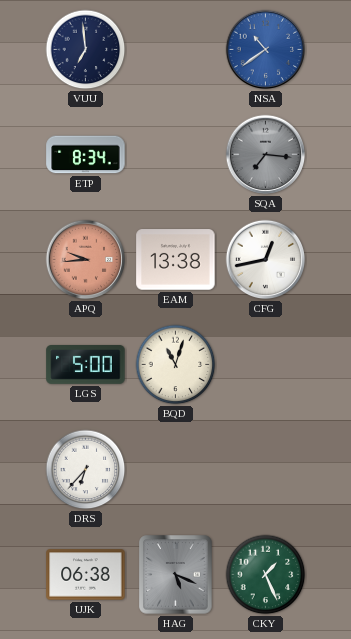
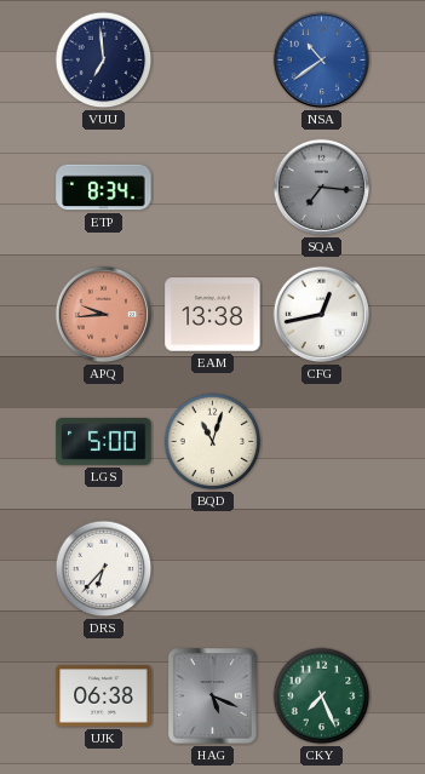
CKY: 1:26 -> 7:26
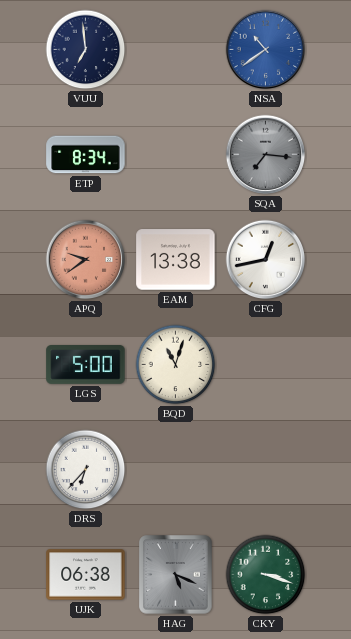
APQ: 9:44 -> 9:39
CKY: 7:26 -> 3:18
